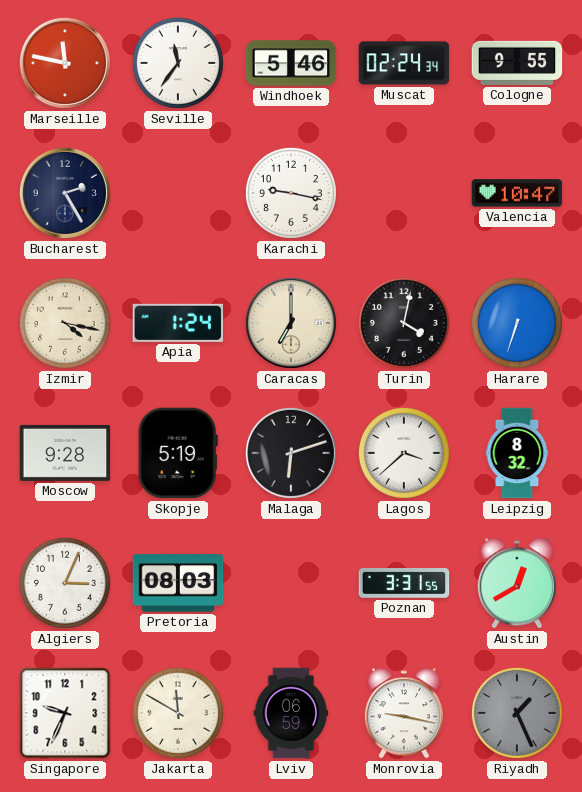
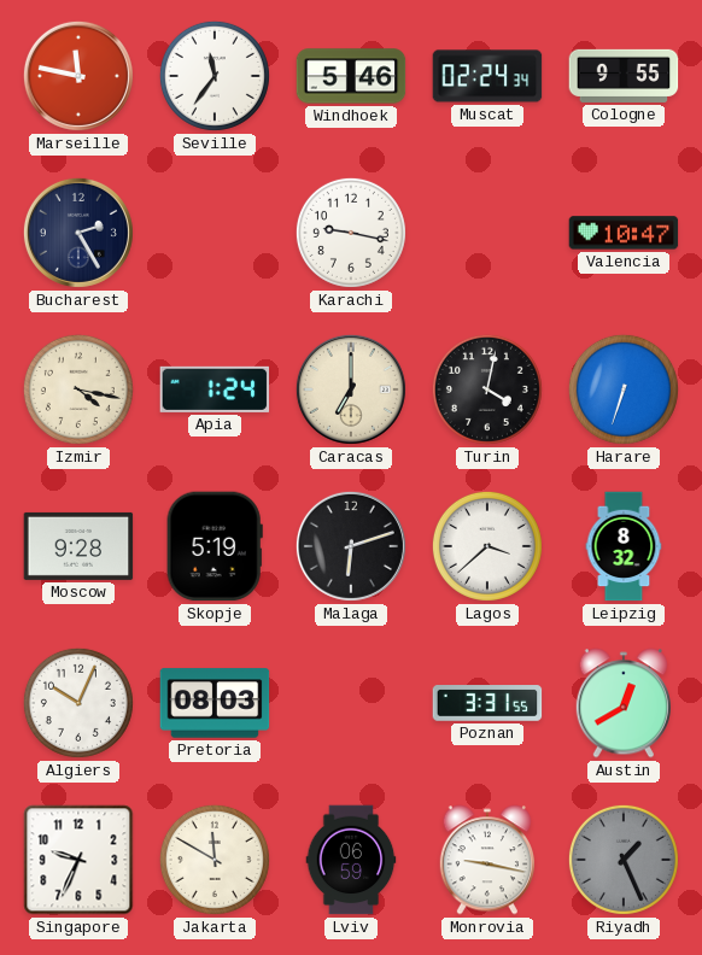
Algiers: 3:04 -> 10:04
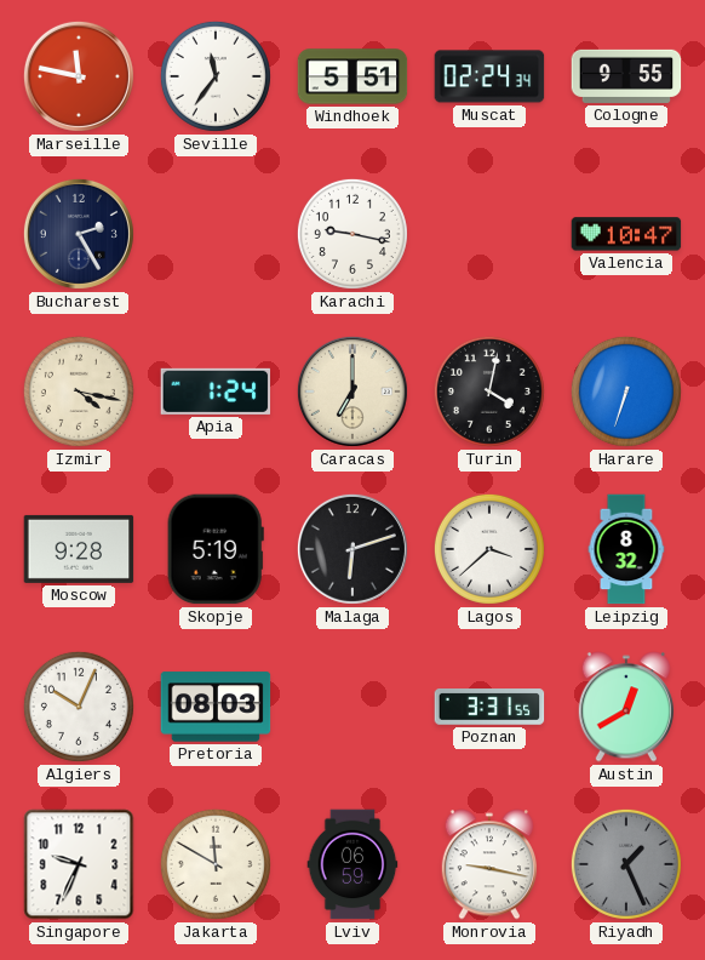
Windhoek: 5:46 -> 5:51
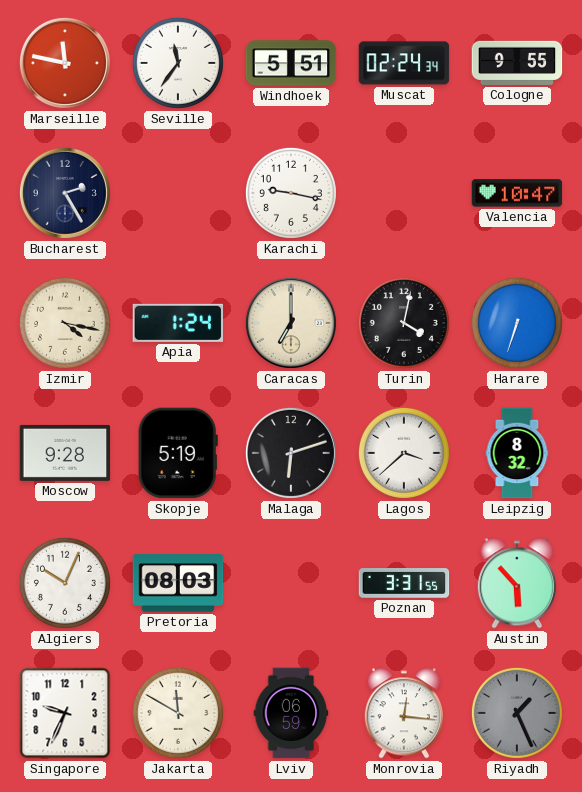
Austin: 12:40 -> 5:53
Monrovia: 9:17 -> 12:16
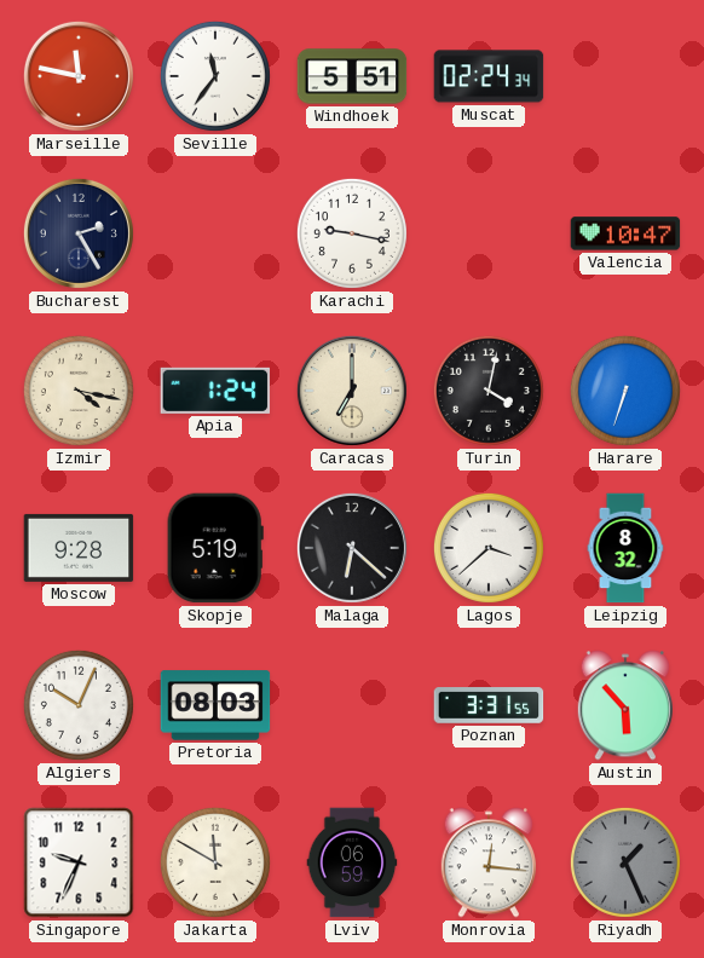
Cologne: 9:55 -> none
Malaga: 6:12 -> 6:22
